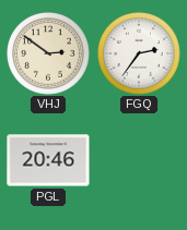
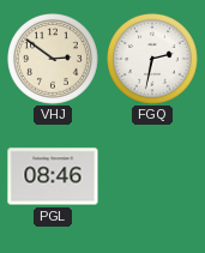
FGQ: 2:36 -> 2:32
PGL: 20:46 -> 08:46
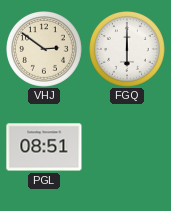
FGQ: 2:32 -> 6:00
PGL: 08:46 -> 08:51
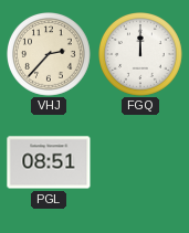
VHJ: 2:51 -> 2:37
FGQ: 6:00 -> 12:00
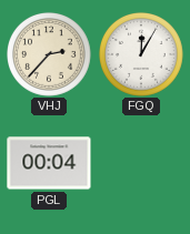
FGQ: 12:00 -> 12:05
PGL: 08:51 -> 00:04
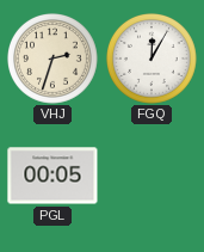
VHJ: 2:37 -> 2:33
PGL: 00:04 -> 00:05
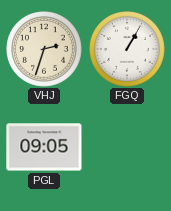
FGQ: 12:05 -> 1:05
PGL: 00:05 -> 09:05
